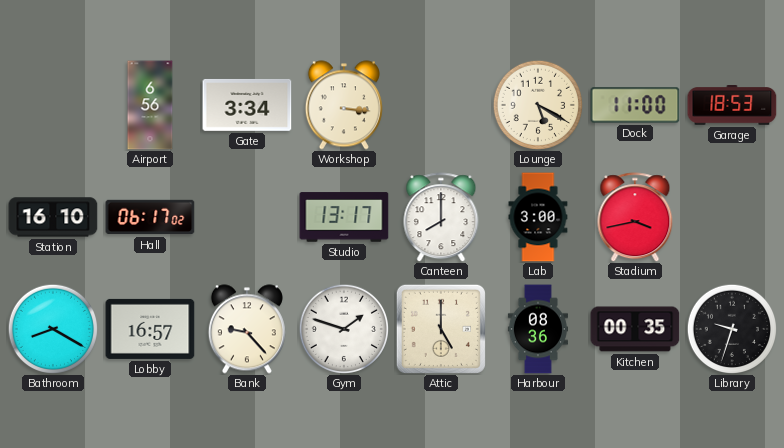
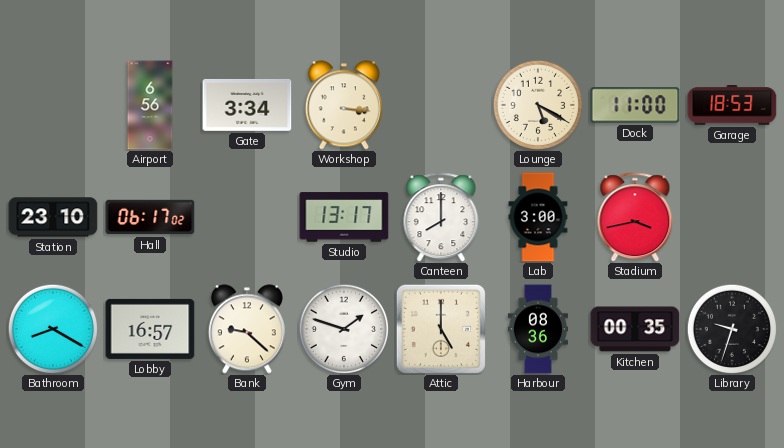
Station: 16:10 -> 23:10
Bank: 9:23 -> 9:22
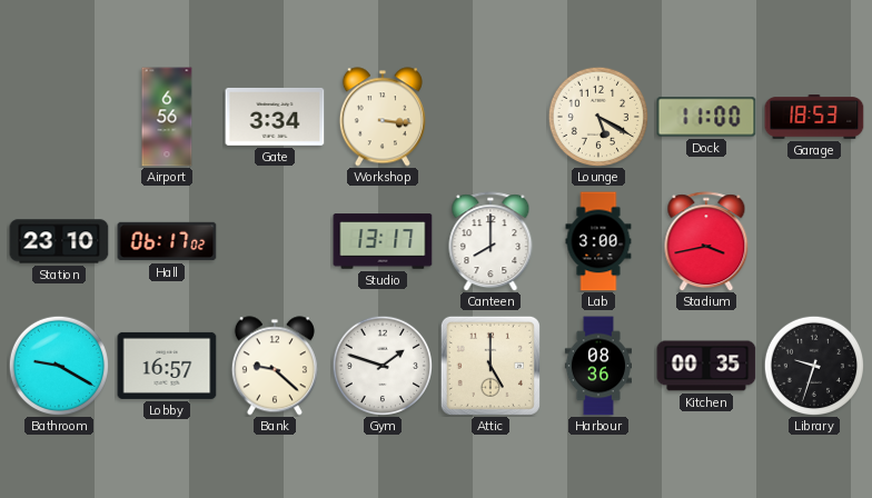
Bathroom: 8:20 -> 9:20
